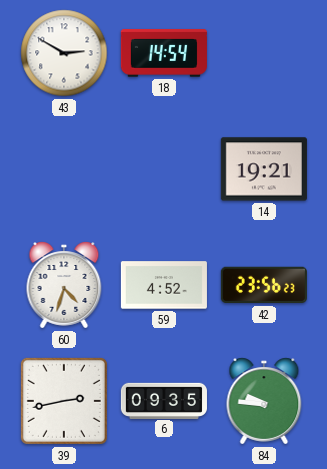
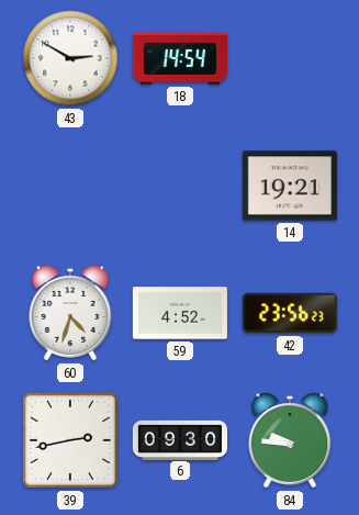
6: 09:35 -> 09:30
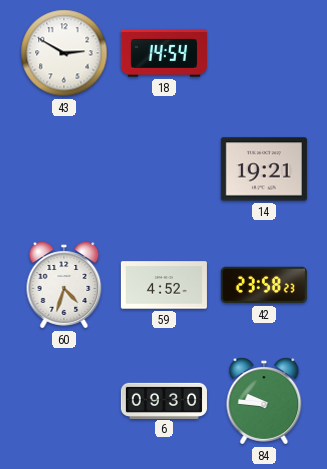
42: 23:56 -> 23:58
39: 2:43 -> none
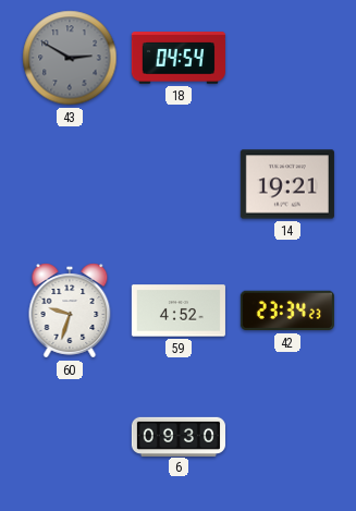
43 dial: white -> grey
18: 14:54 -> 04:54
60: 4:33 -> 9:33
42: 23:58 -> 23:34
84: 9:46 -> none
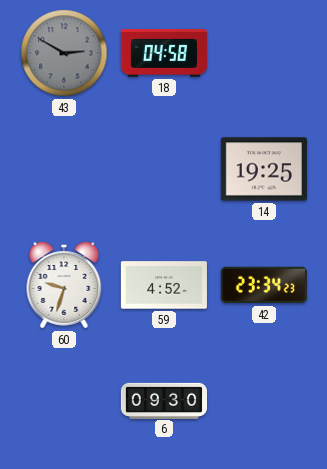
18: 04:54 -> 04:58
14: 19:21 -> 19:25
